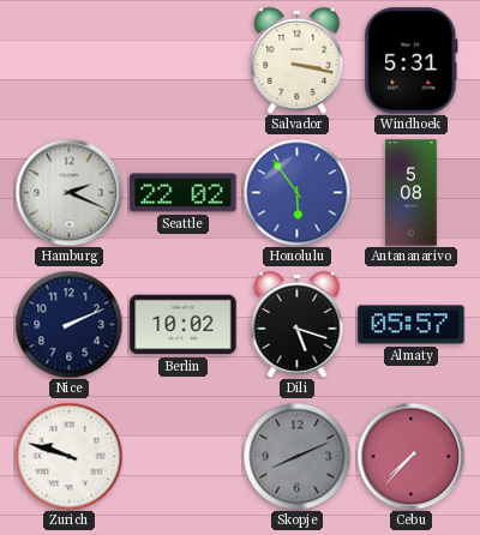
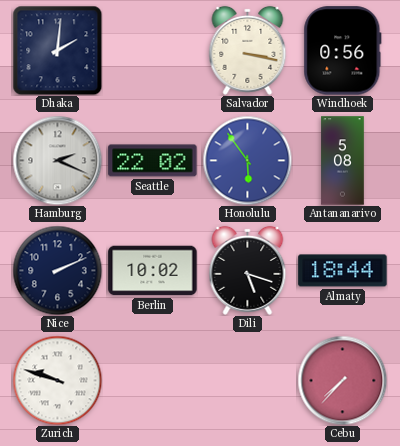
Dhaka: none -> 2:01
Windhoek: 5:31 -> 0:56
Almaty: 05:57 -> 18:44
Skopje: 8:11 -> none
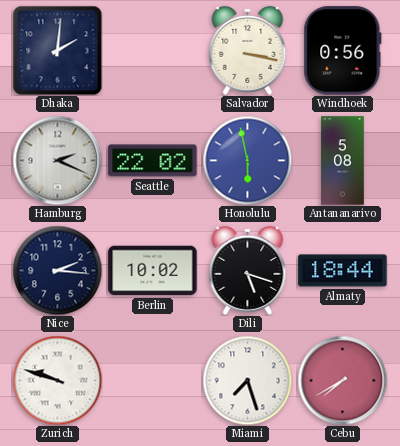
Honolulu: 5:54 -> 5:58
Nice: 2:11 -> 2:16
Miami: none -> 7:27
Cebu: 7:37 -> 7:40
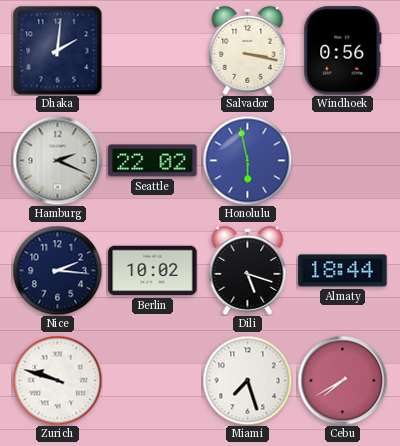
Antananarivo: 5:08 -> none
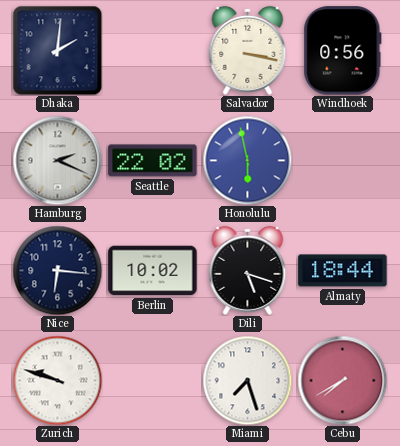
Nice: 2:16 -> 6:16
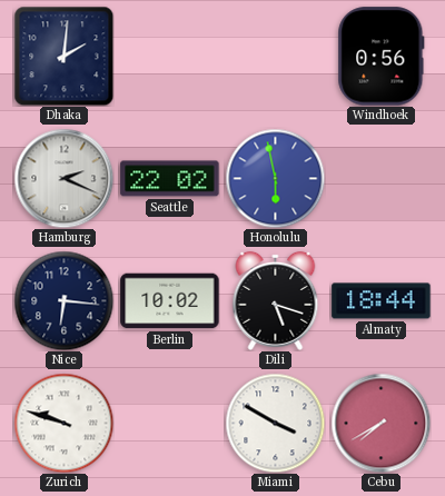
Salvador: 3:17 -> none
Miami: 7:27 -> 3:50
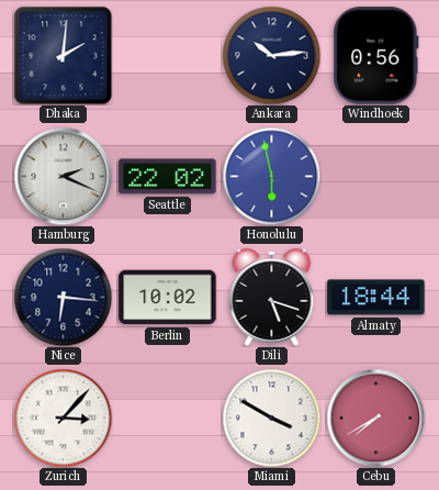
Ankara: none -> 10:14
Zurich: 9:48 -> 3:07
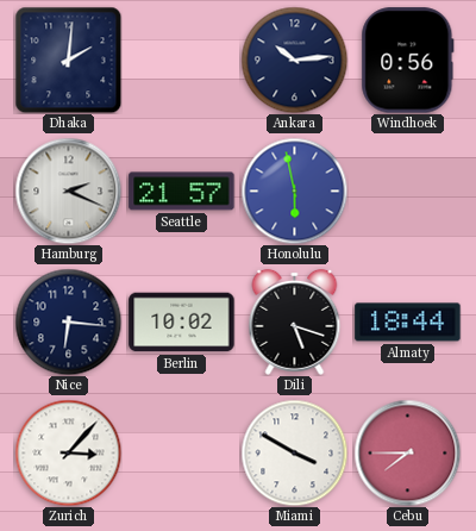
Seattle: 22:02 -> 21:57
Cebu: 7:40 -> 7:45
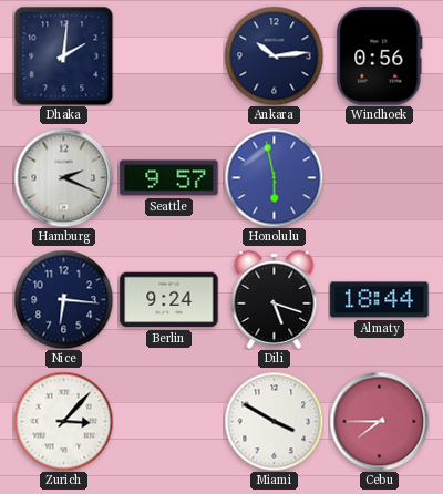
Seattle: 21:57 -> 9:57
Berlin: 10:02 -> 9:24
